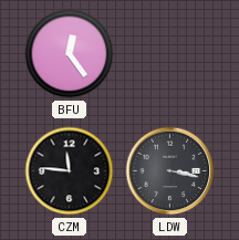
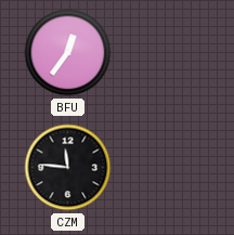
BFU: 12:24 -> 12:36
LDW: 3:17 -> none
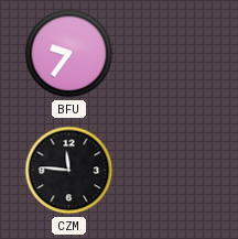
BFU: 12:36 -> 9:36
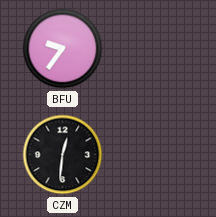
CZM: 11:46 -> 12:31
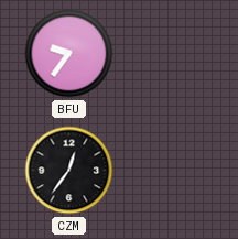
CZM: 12:31 -> 12:36
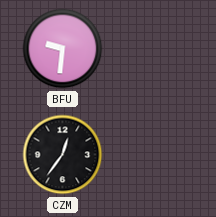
BFU: 9:36 -> 9:31
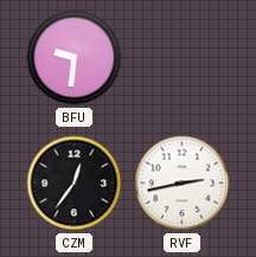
RVF: none -> 2:43
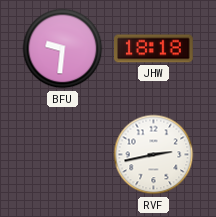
JHW: none -> 18:18
CZM: 12:36 -> none
